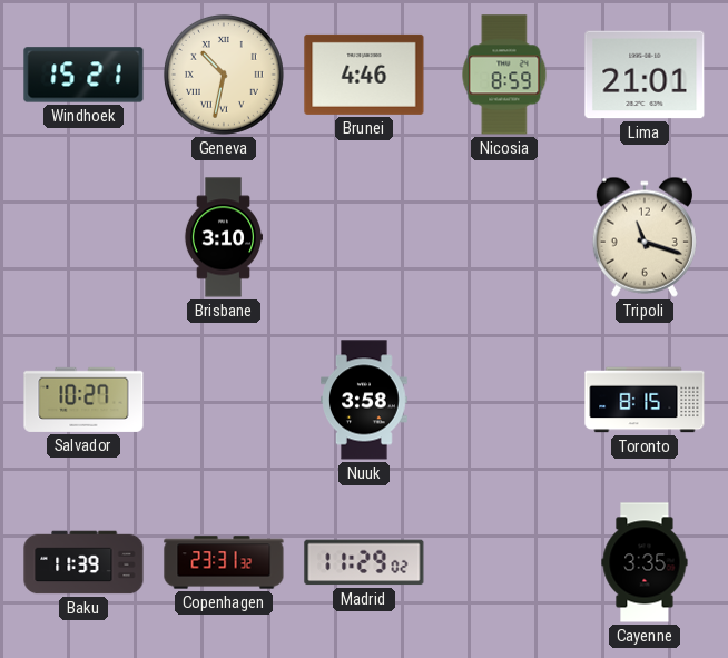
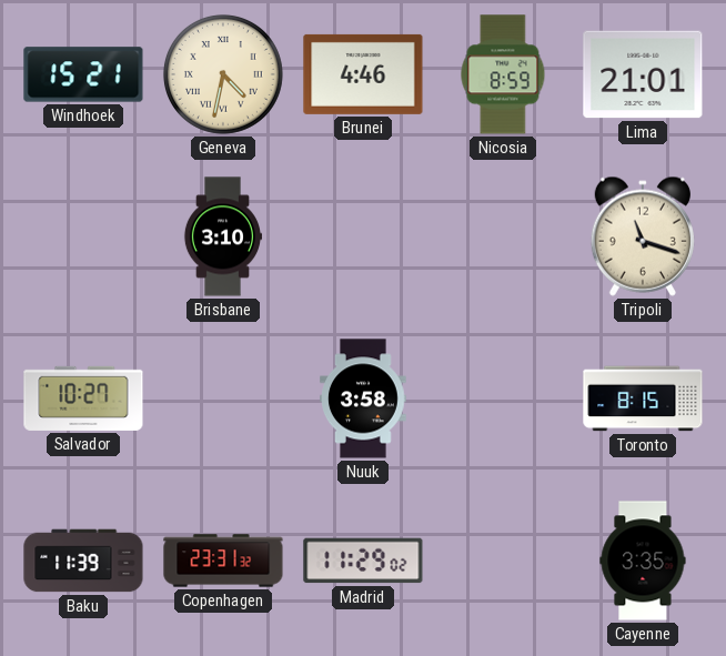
Geneva: 10:32 -> 4:32
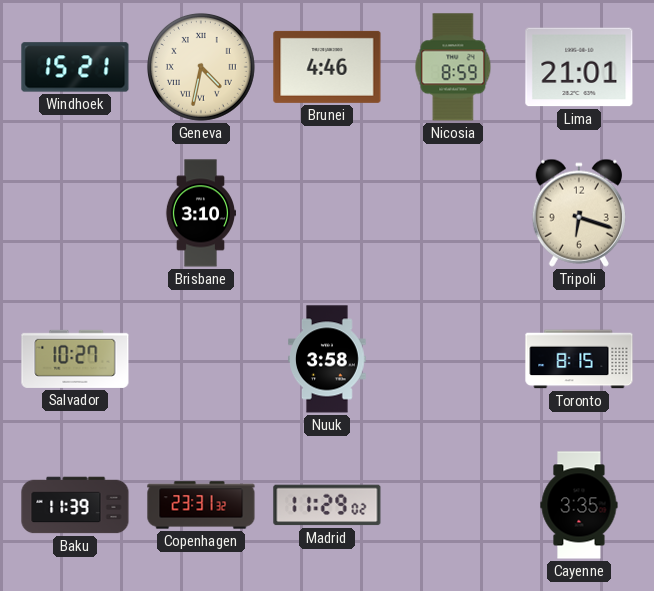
Tripoli: 11:18 -> 6:18
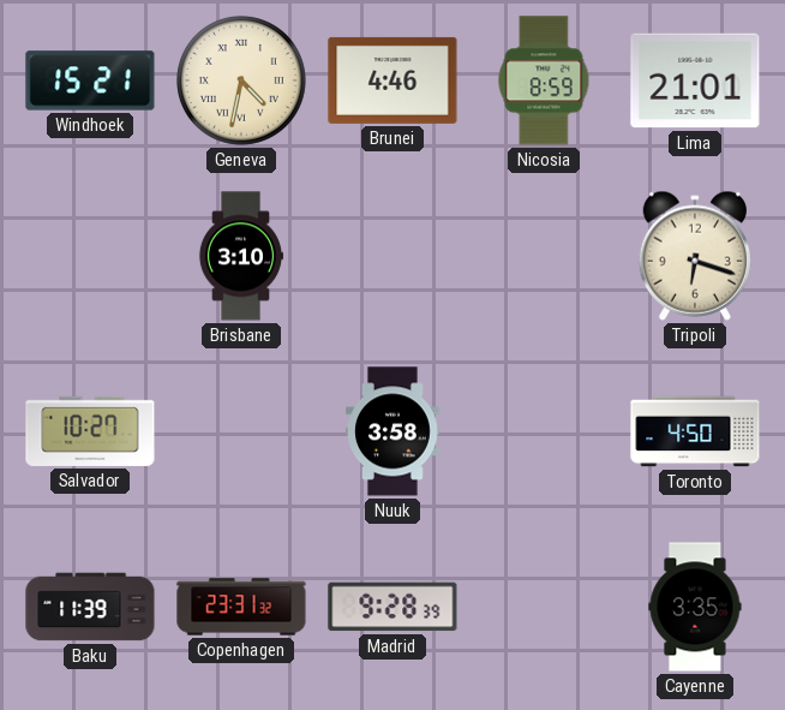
Toronto: 8:15 -> 4:50
Madrid: 11:29 -> 9:28
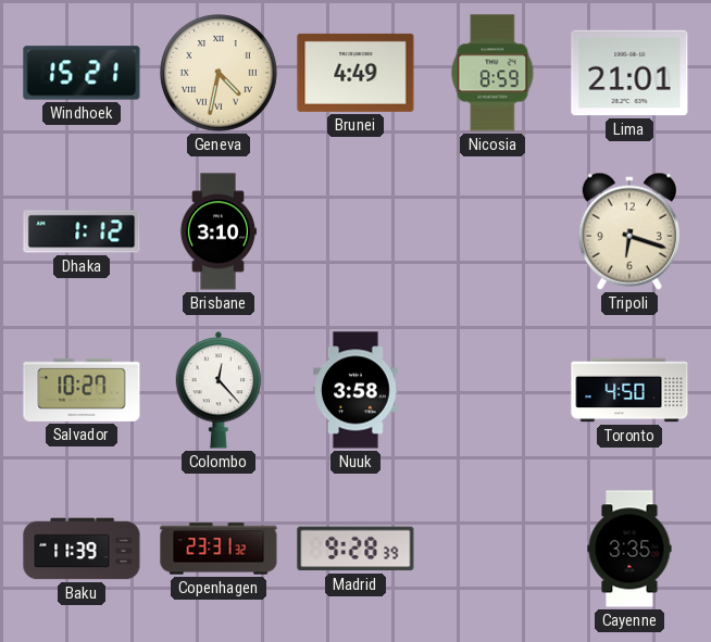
Brunei: 4:46 -> 4:49
Dhaka: none -> 1:12
Colombo: none -> 12:23
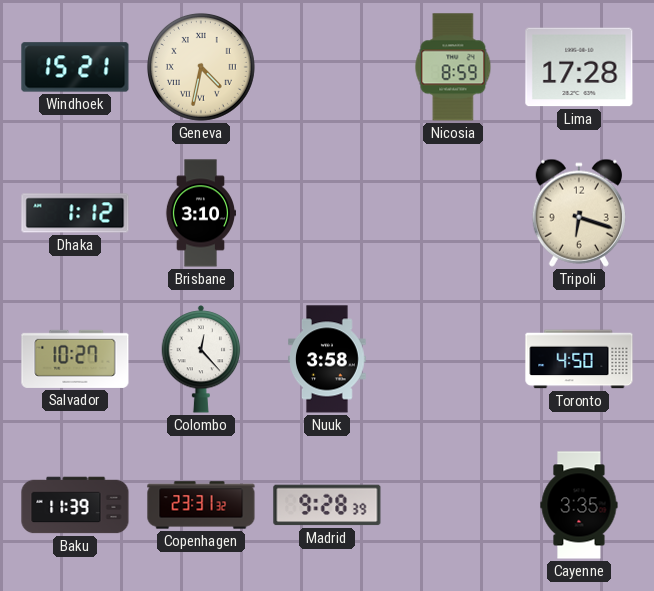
Brunei: 4:49 -> none
Lima: 21:01 -> 17:28
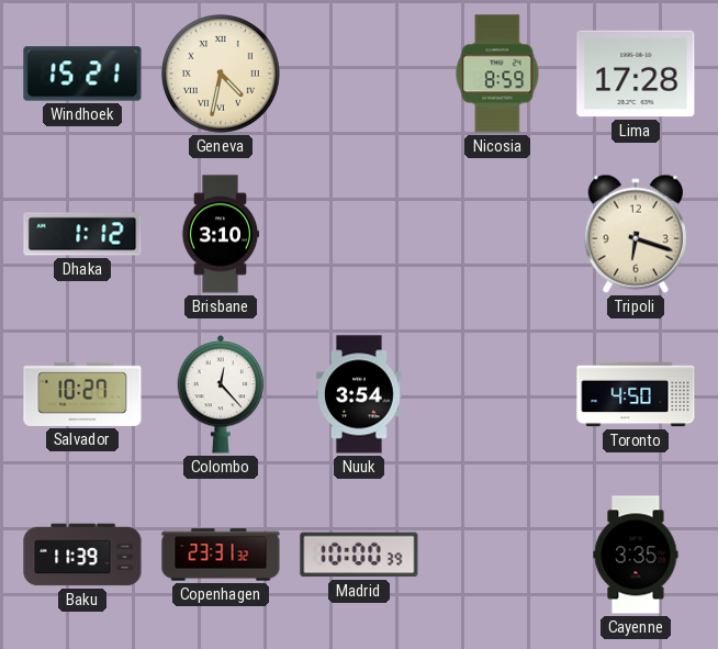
Nuuk: 3:58 -> 3:54
Madrid: 9:28 -> 10:00
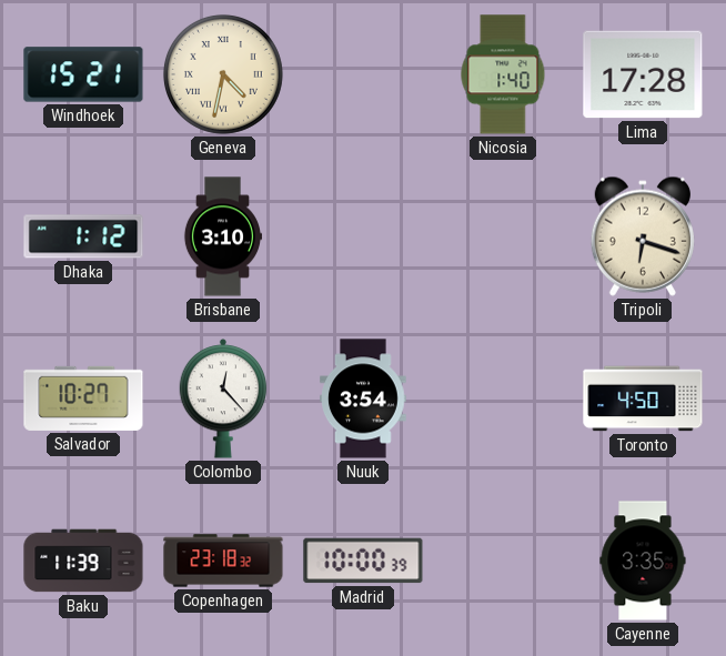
Nicosia: 8:59 -> 1:40
Copenhagen: 23:31 -> 23:18
